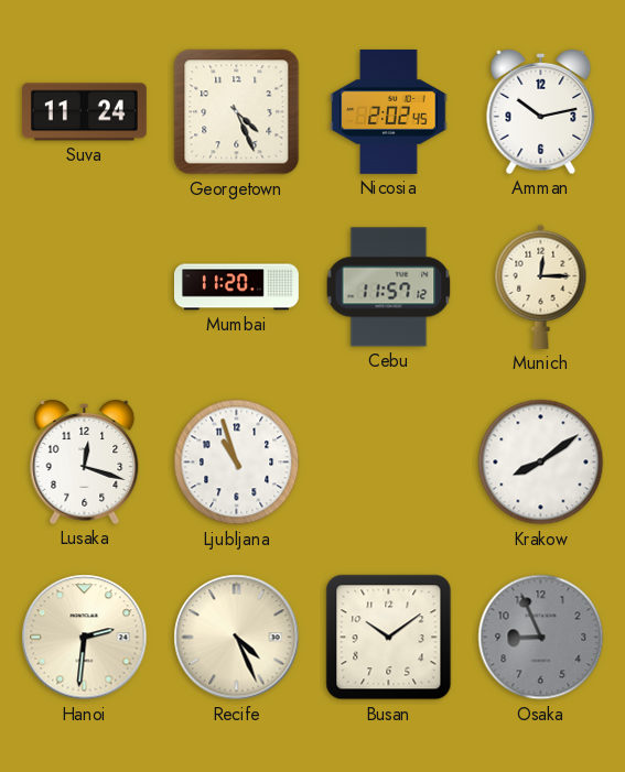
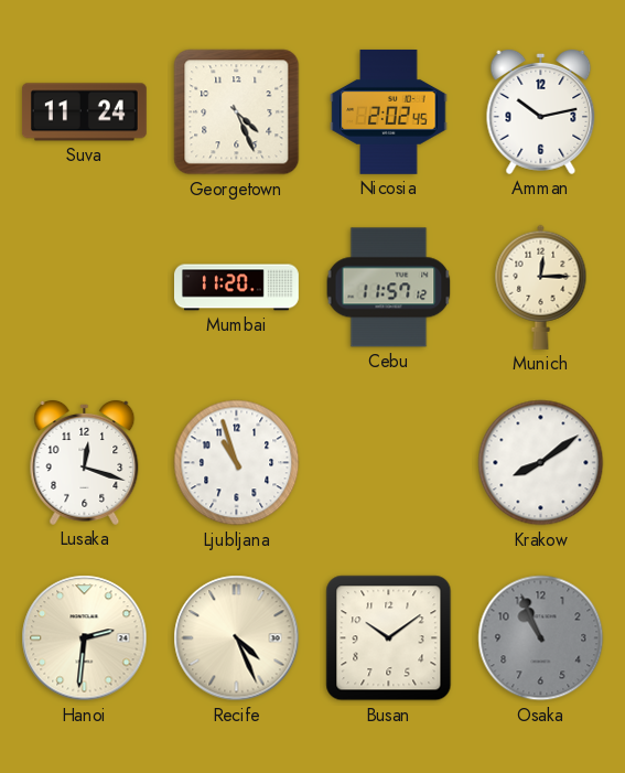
Osaka: 8:56 -> 10:56
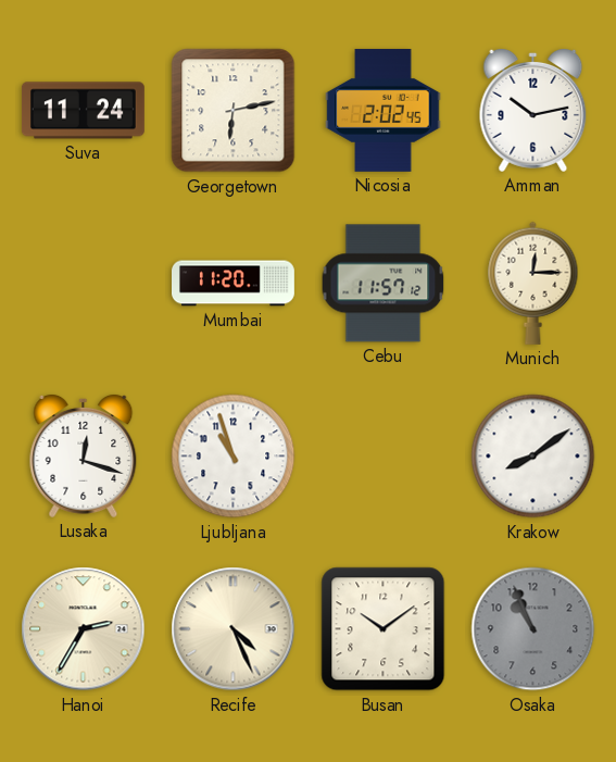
Georgetown: 4:26 -> 6:13
Hanoi: 2:31 -> 2:35
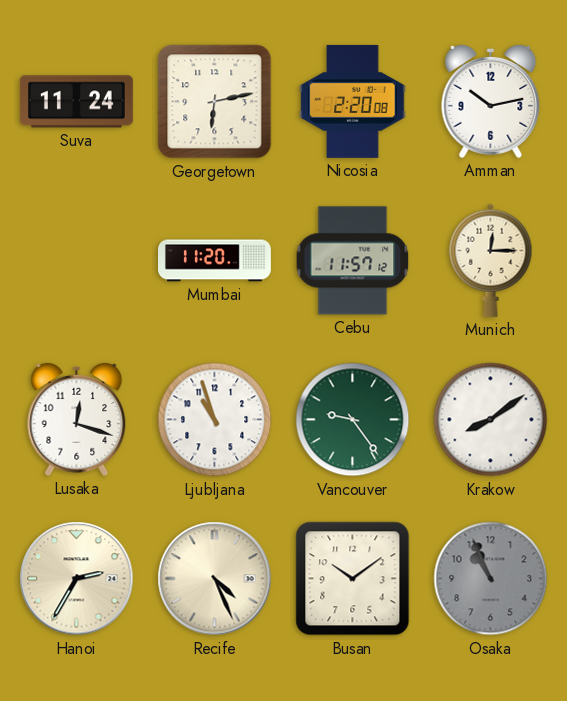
Nicosia: 2:02 -> 2:20
Vancouver: none -> 9:24
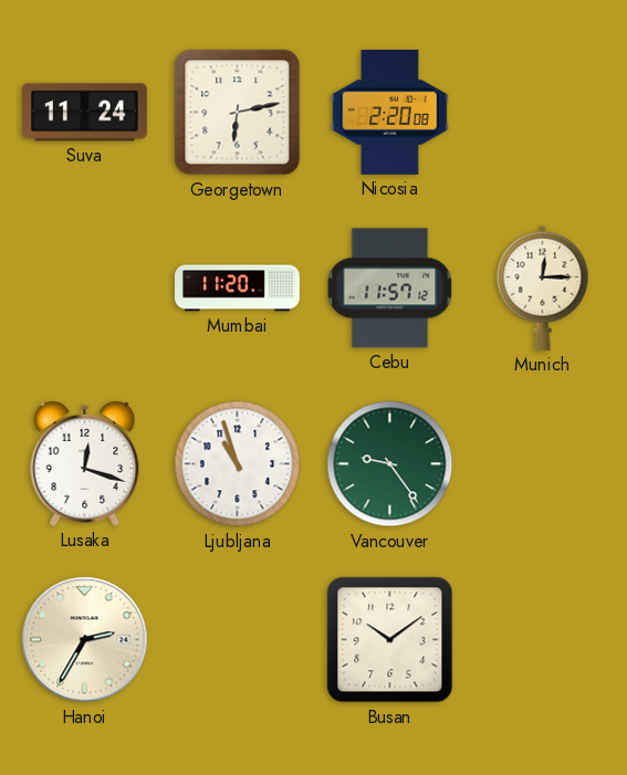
Amman: 10:13 -> none
Krakow: 8:09 -> none
Recife: 4:26 -> none
Osaka: 10:56 -> none
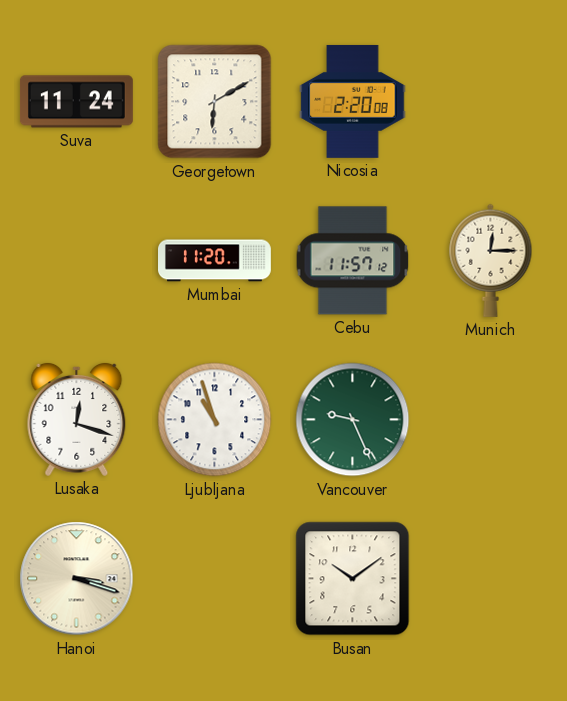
Georgetown: 6:13 -> 6:10
Vancouver: 9:24 -> 9:26
Hanoi: 2:35 -> 3:18
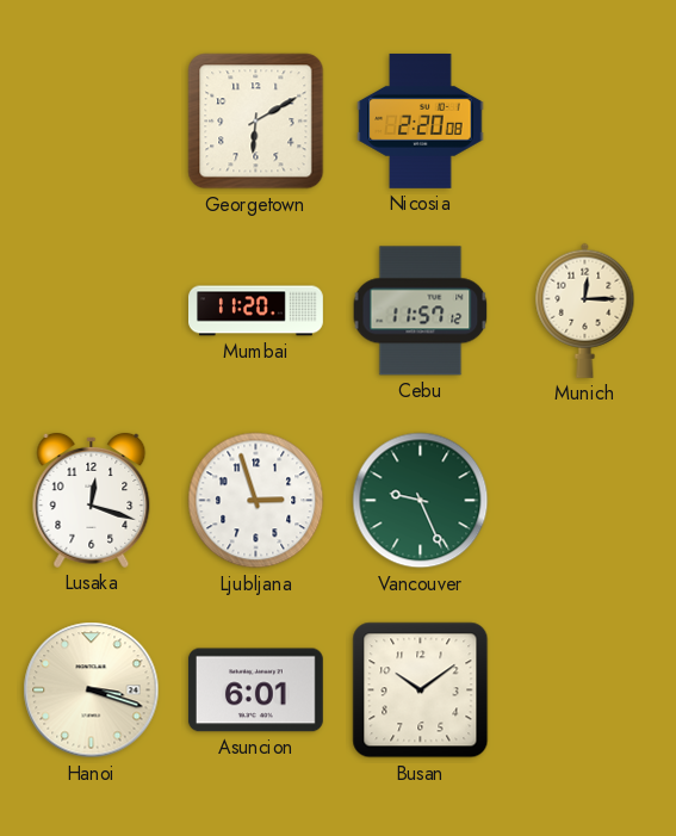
Suva: 11:24 -> none
Ljubljana: 10:57 -> 2:57
Asuncion: none -> 6:01
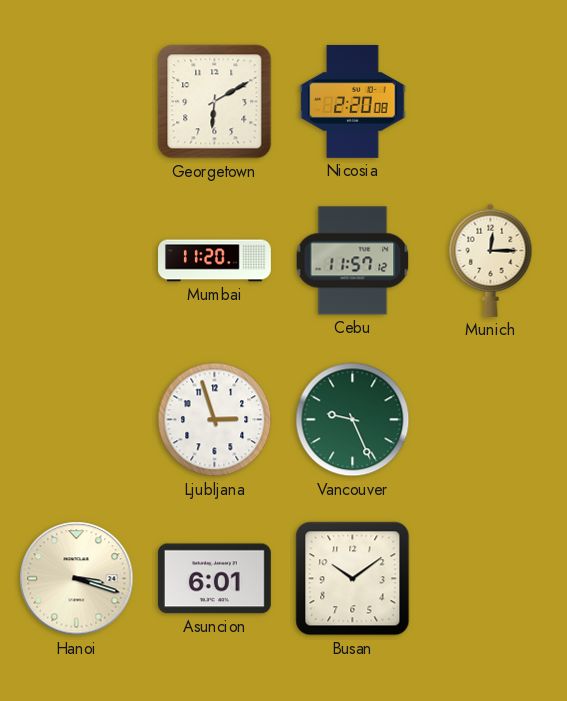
Lusaka: 12:18 -> none
